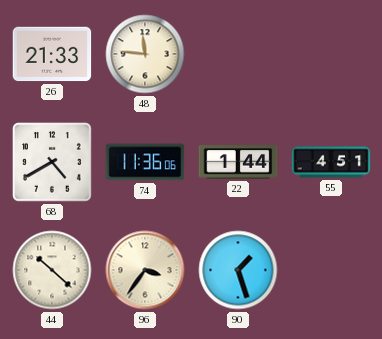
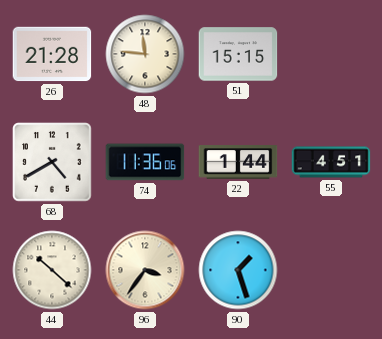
26: 21:33 -> 21:28
51: none -> 15:15
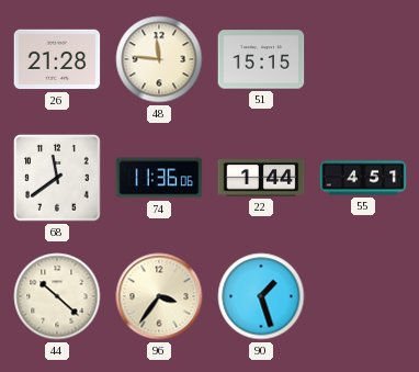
68: 4:40 -> 11:39
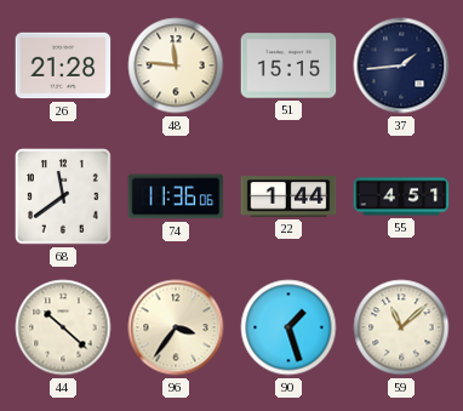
37: none -> 1:44
59: none -> 11:08
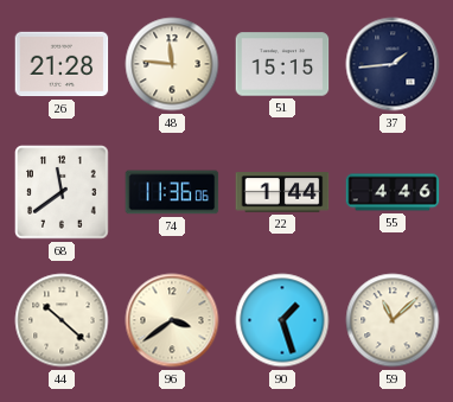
55: 4:51 -> 4:46
96: 3:36 -> 3:39
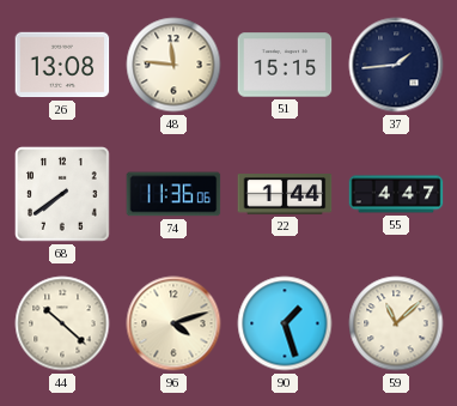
26: 21:28 -> 13:08
68: 11:39 -> 7:39
55: 4:46 -> 4:47
96: 3:39 -> 4:12
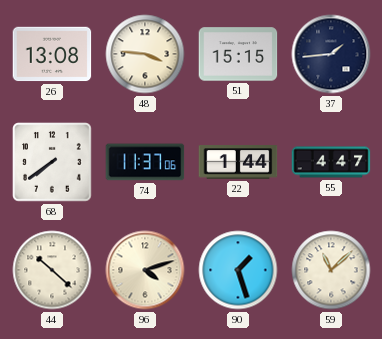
48: 11:46 -> 3:46
74: 11:36 -> 11:37
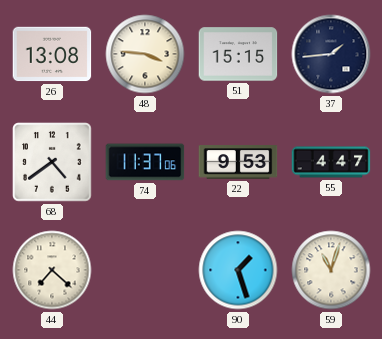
68: 7:39 -> 4:39
22: 1:44 -> 9:53
44: 10:22 -> 7:22
96: 4:12 -> none
59: 11:08 -> 11:03
